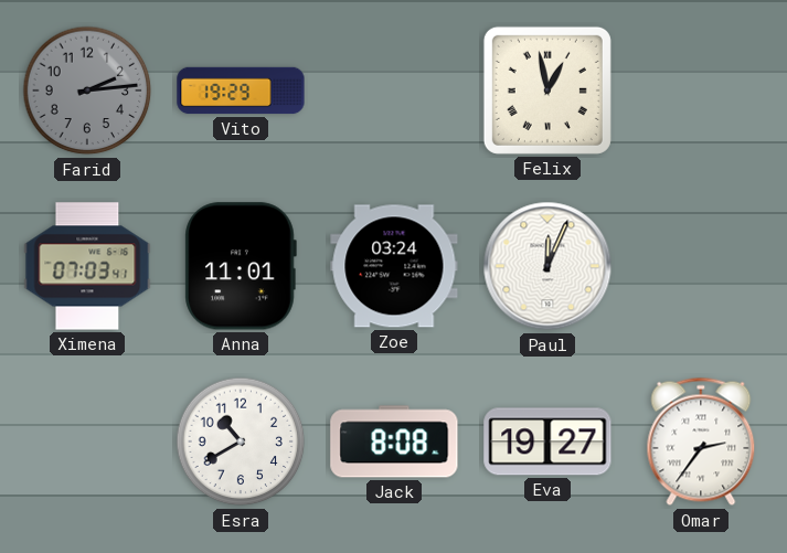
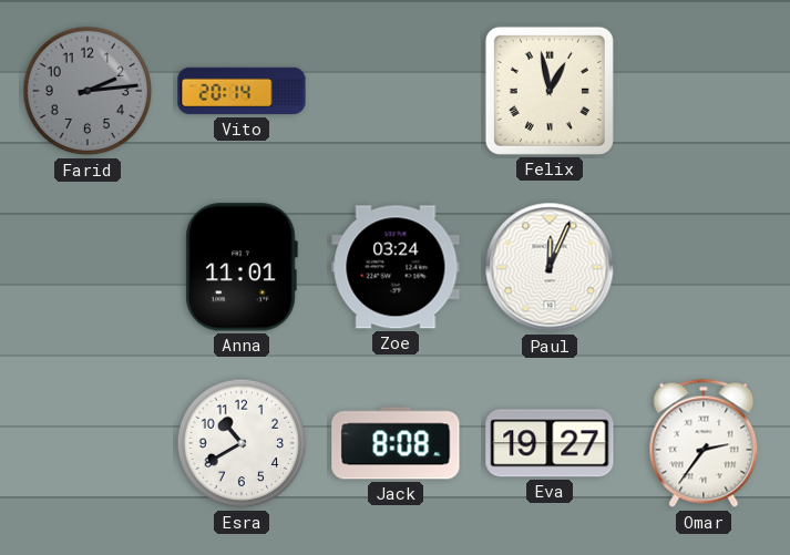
Vito: 19:29 -> 20:14
Ximena: 07:03 -> none
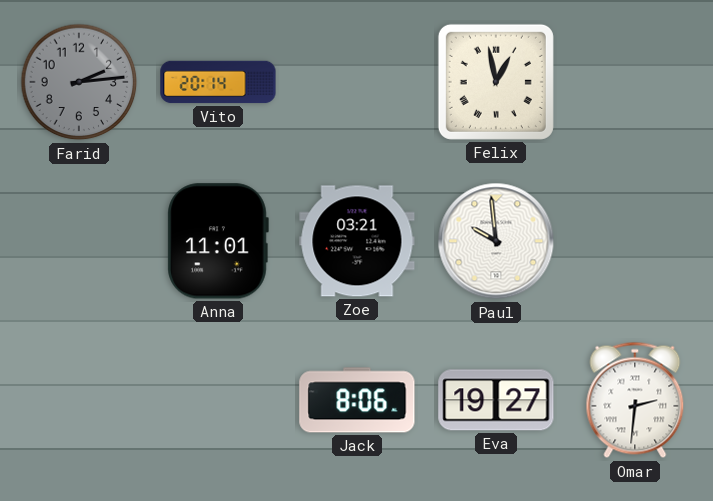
Zoe: 03:24 -> 03:21
Paul: 12:04 -> 9:59
Esra: 10:40 -> none
Jack: 8:08 -> 8:06
Omar: 2:36 -> 2:31
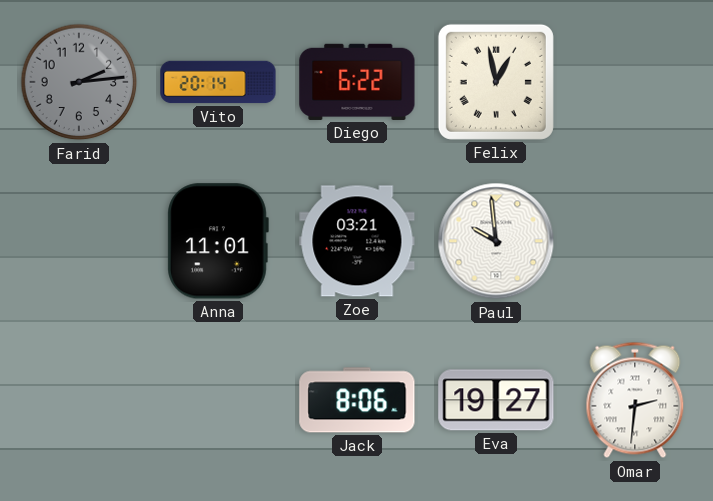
Diego: none -> 6:22
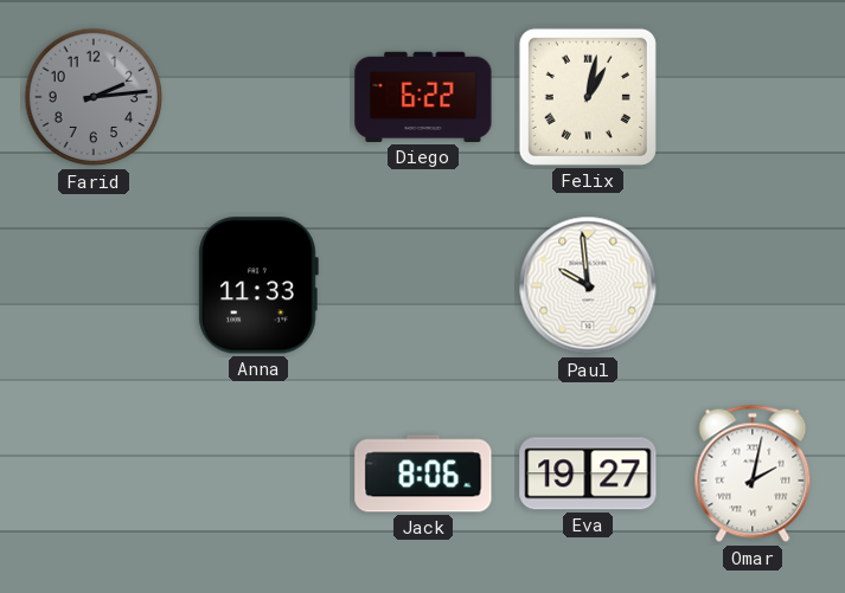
Vito: 20:14 -> none
Felix: 12:58 -> 1:02
Anna: 11:01 -> 11:33
Zoe: 03:21 -> none
Omar: 2:31 -> 2:02
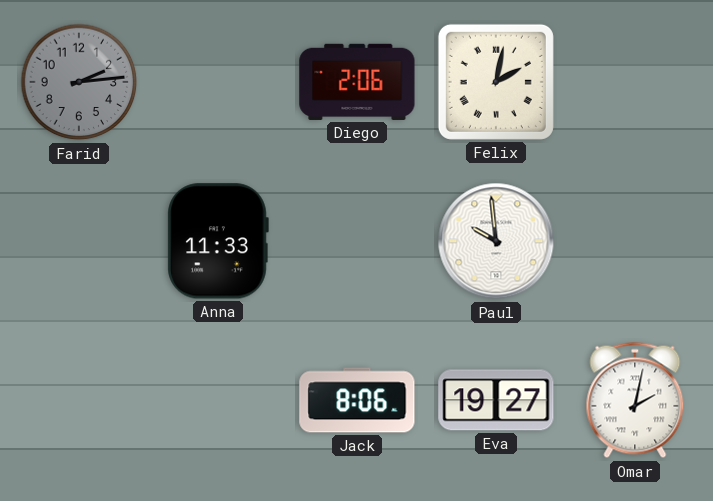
Diego: 6:22 -> 2:06
Felix: 1:02 -> 2:02
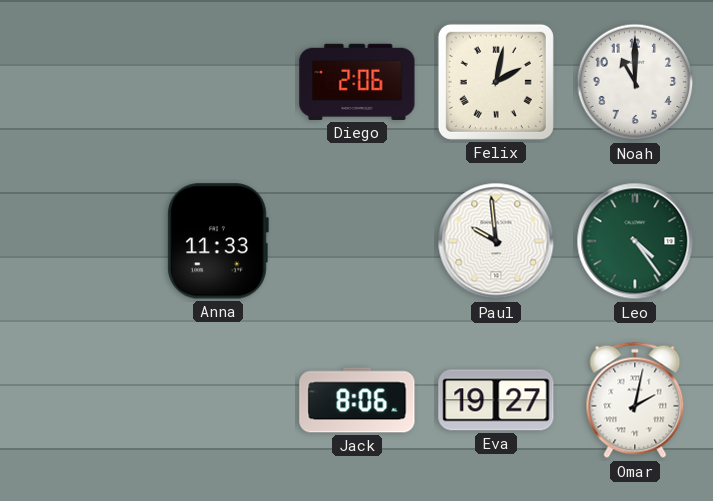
Farid: 2:14 -> none
Noah: none -> 11:00
Leo: none -> 4:24
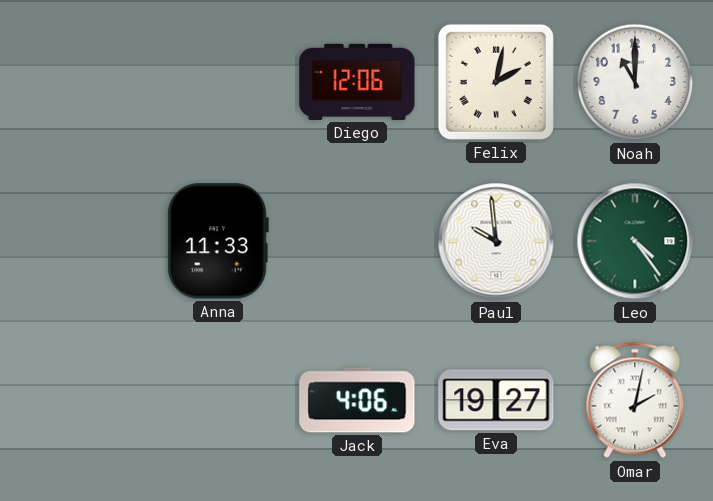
Diego: 2:06 -> 12:06
Jack: 8:06 -> 4:06
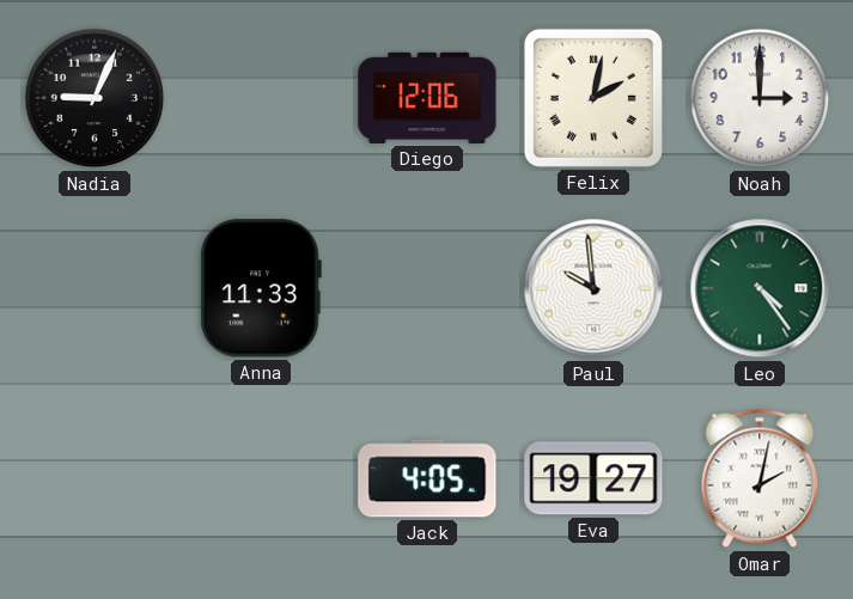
Nadia: none -> 9:04
Noah: 11:00 -> 3:00
Jack: 4:06 -> 4:05
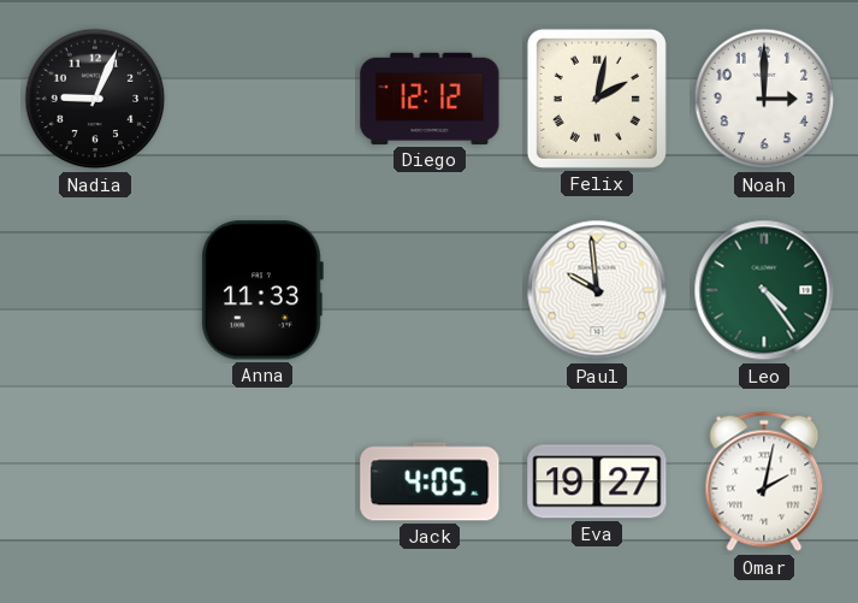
Diego: 12:06 -> 12:12
